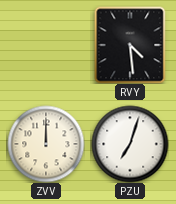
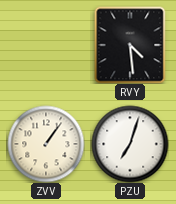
ZVV: 12:00 -> 1:06
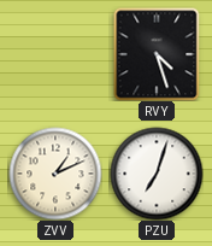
RVY: 4:29 -> 4:27
ZVV: 1:06 -> 1:11
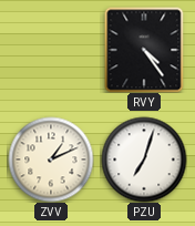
RVY: 4:27 -> 4:24
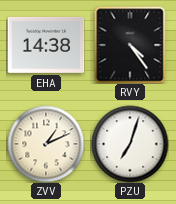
EHA: none -> 14:38
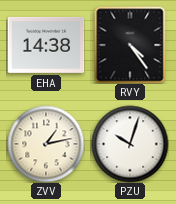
ZVV: 1:11 -> 1:13
PZU: 7:03 -> 10:03
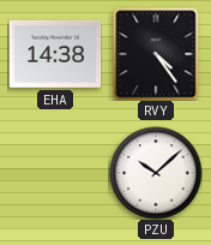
ZVV: 1:13 -> none
PZU: 10:03 -> 10:08
